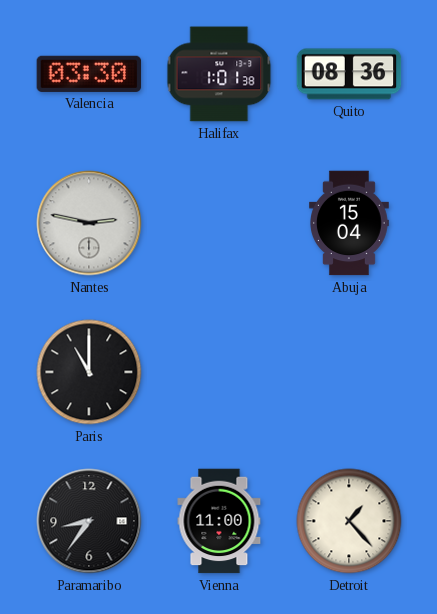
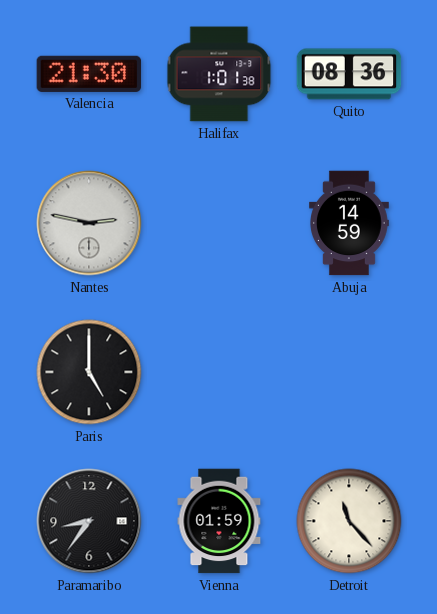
Valencia: 03:30 -> 21:30
Abuja: 15:04 -> 14:59
Paris: 11:00 -> 5:00
Vienna: 11:00 -> 01:59
Detroit: 1:23 -> 11:23
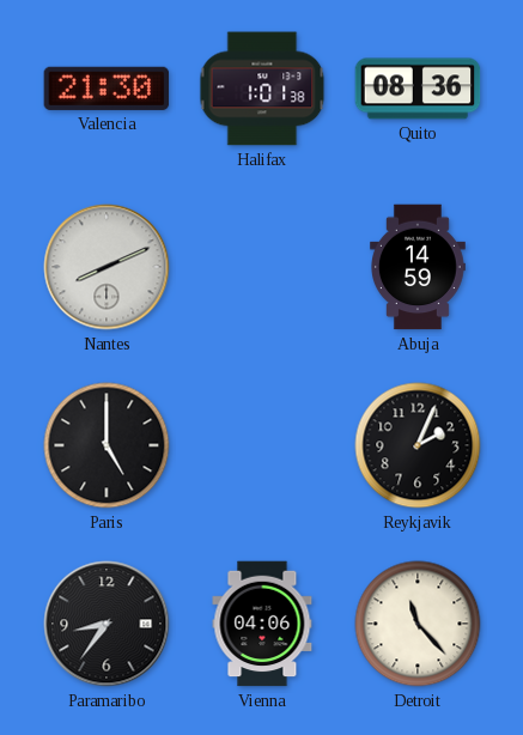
Nantes: 2:47 -> 8:11
Reykjavik: none -> 2:04
Vienna: 01:59 -> 04:06
